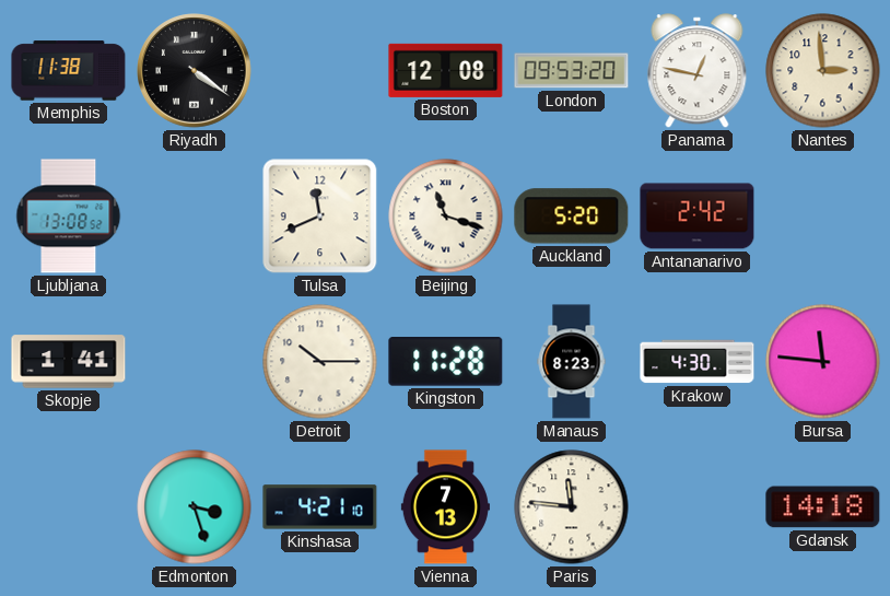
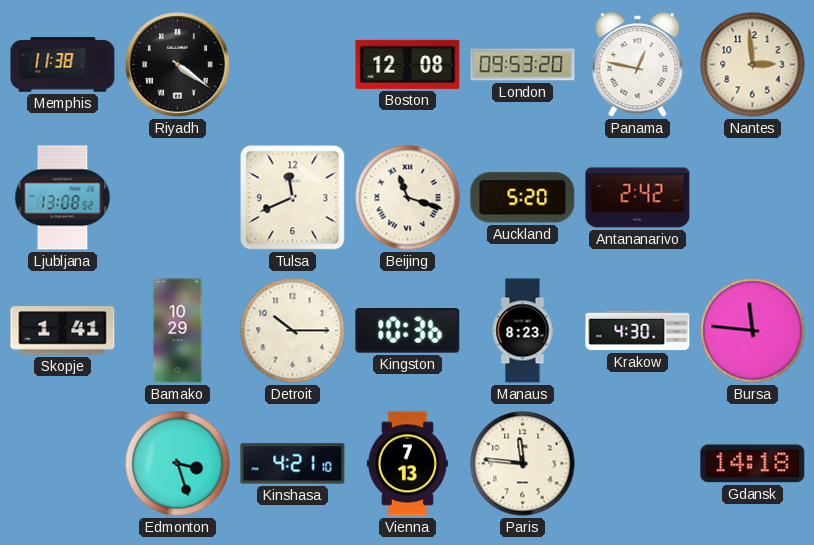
Bamako: none -> 10:29
Kingston: 11:28 -> 10:36
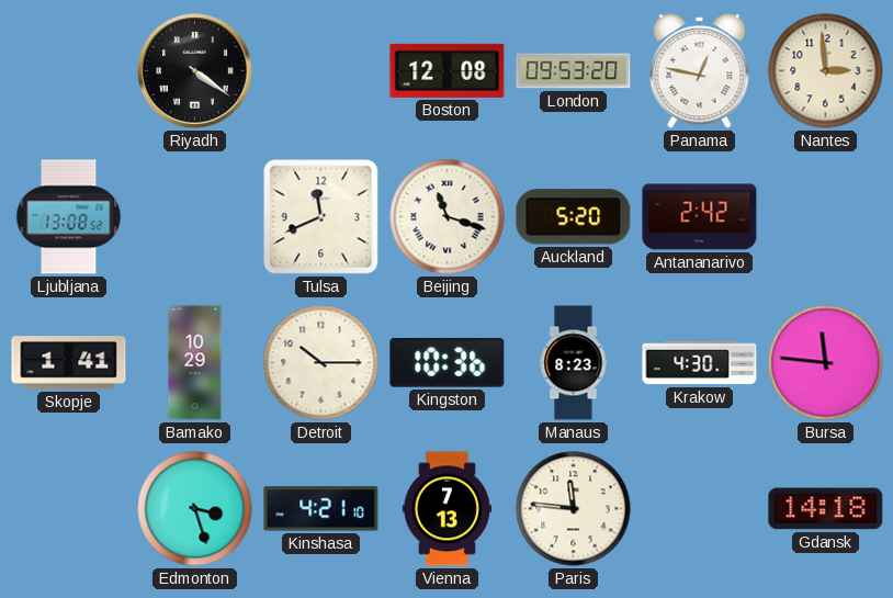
Memphis: 11:38 -> none
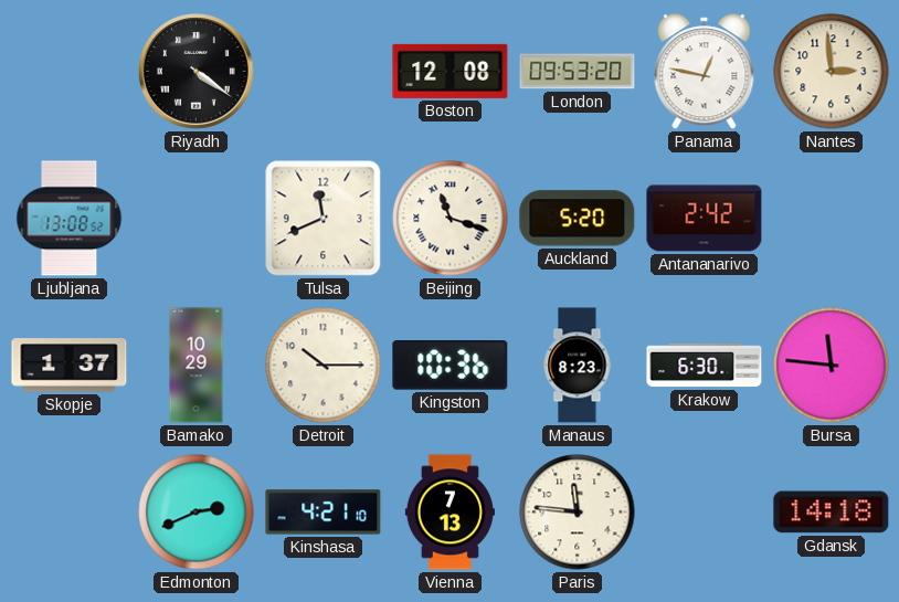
Skopje: 1:41 -> 1:37
Krakow: 4:30 -> 6:30
Edmonton: 3:27 -> 2:41
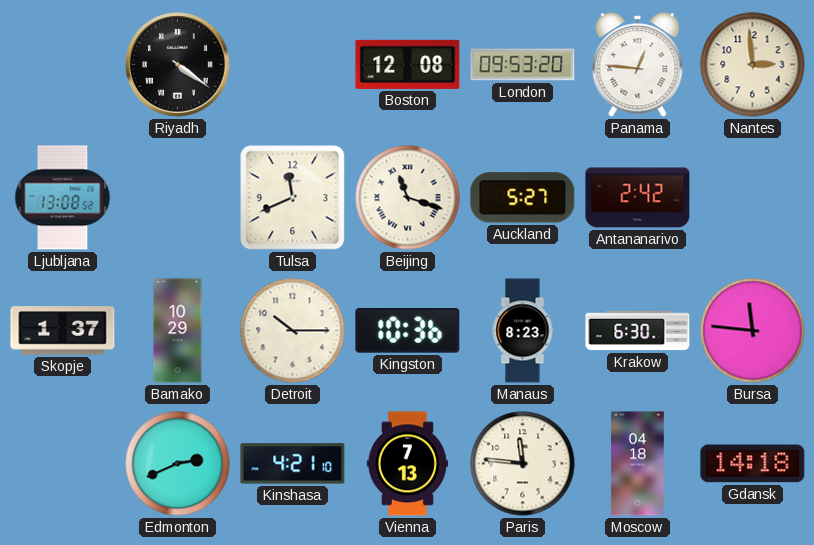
Panama: 12:47 -> 12:46
Auckland: 5:20 -> 5:27
Moscow: none -> 04:18
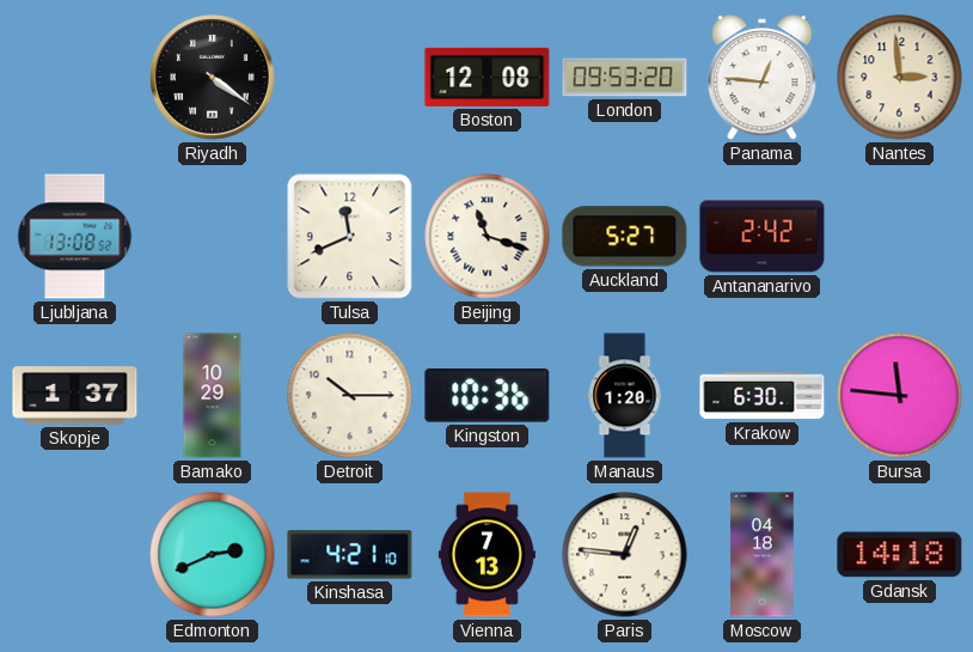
Manaus: 8:23 -> 1:20
Paris: 11:46 -> 12:46
